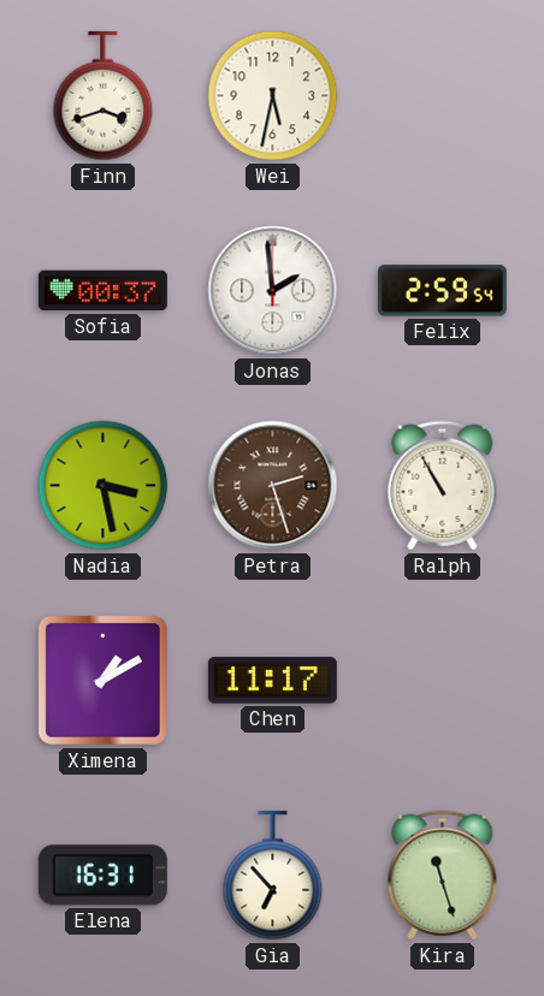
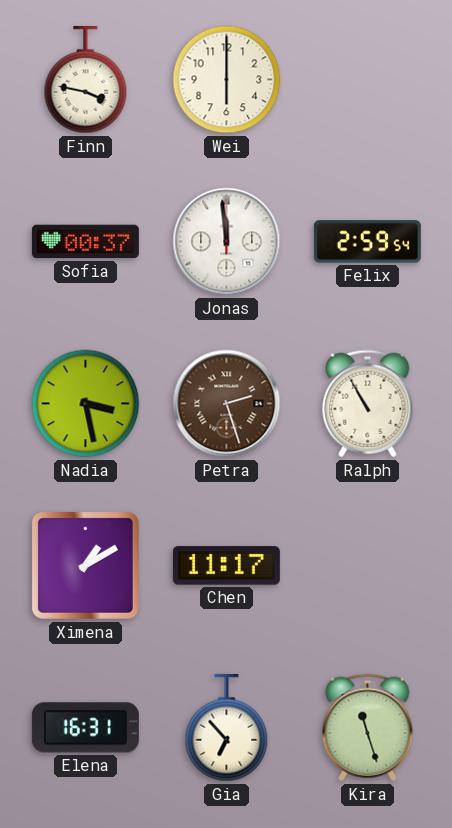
Finn: 3:42 -> 3:47
Wei: 5:32 -> 6:00
Jonas: 1:59 -> 11:59
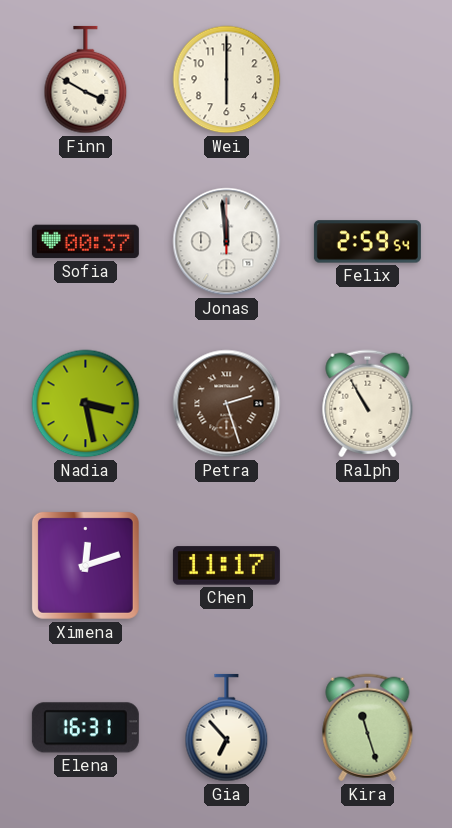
Finn: 3:47 -> 3:50
Ximena: 1:10 -> 12:12
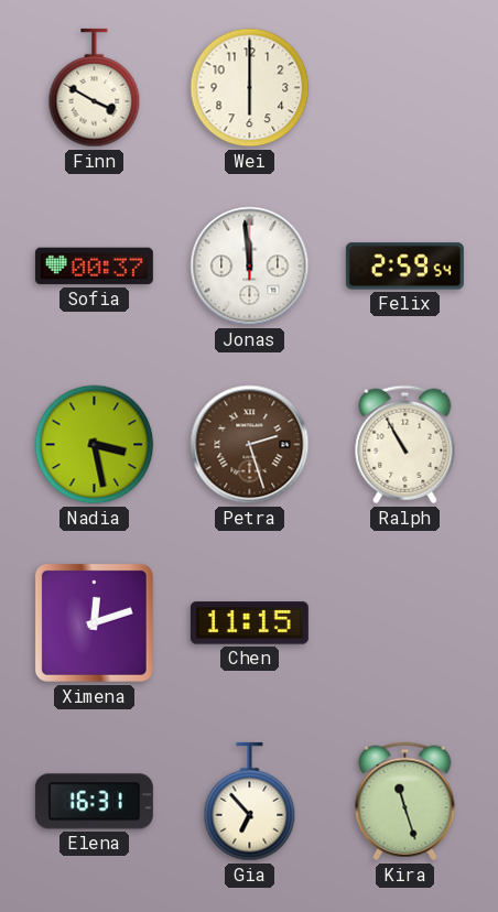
Chen: 11:17 -> 11:15
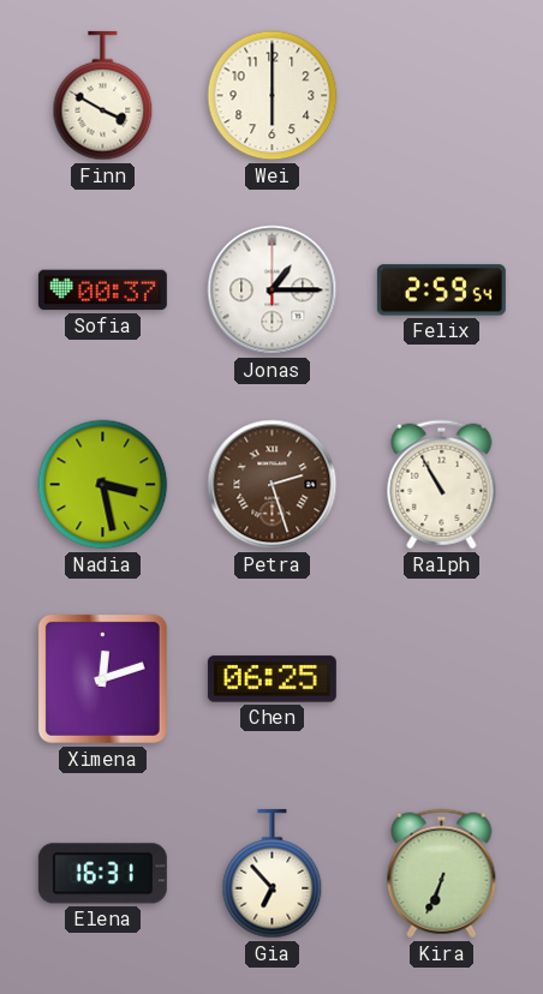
Jonas: 11:59 -> 1:15
Chen: 11:15 -> 06:25
Kira: 11:27 -> 6:34
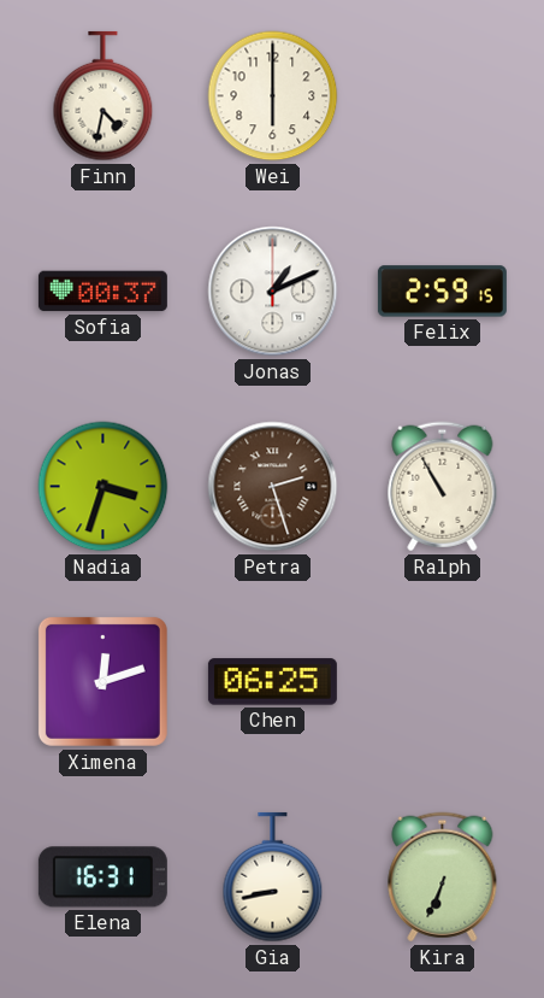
Finn: 3:50 -> 4:32
Jonas: 1:15 -> 1:11
Felix: 2:59:54 -> 2:59:15
Nadia: 3:28 -> 3:33
Gia: 6:53 -> 8:43
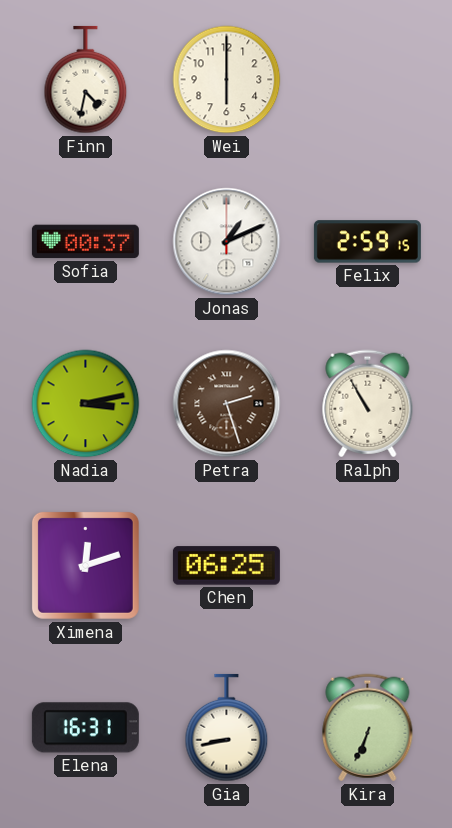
Nadia: 3:33 -> 3:13
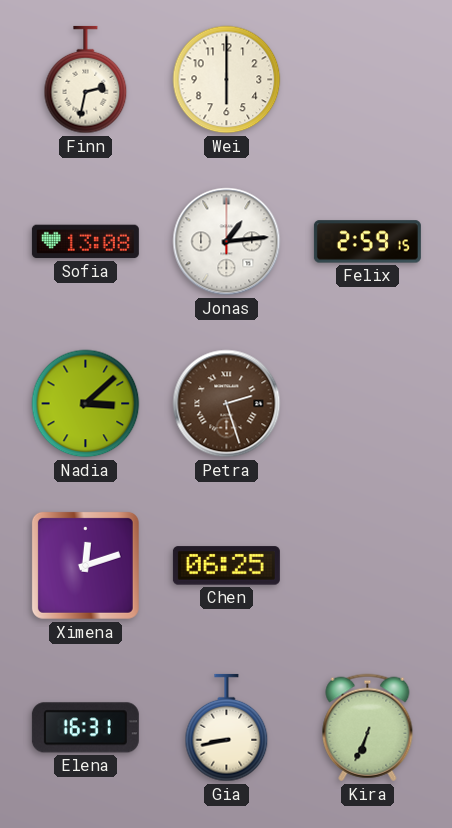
Finn: 4:32 -> 2:32
Sofia: 00:37 -> 13:08
Jonas: 1:11 -> 1:14
Nadia: 3:13 -> 3:08
Ralph: 10:55 -> none
